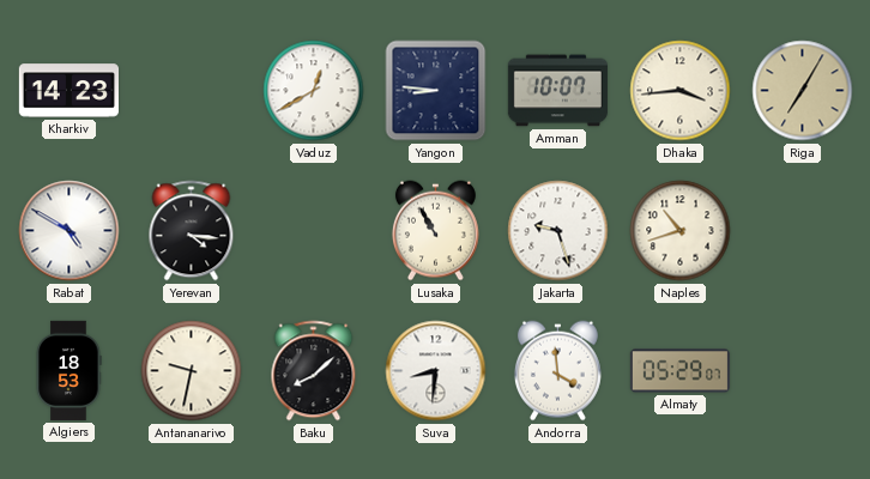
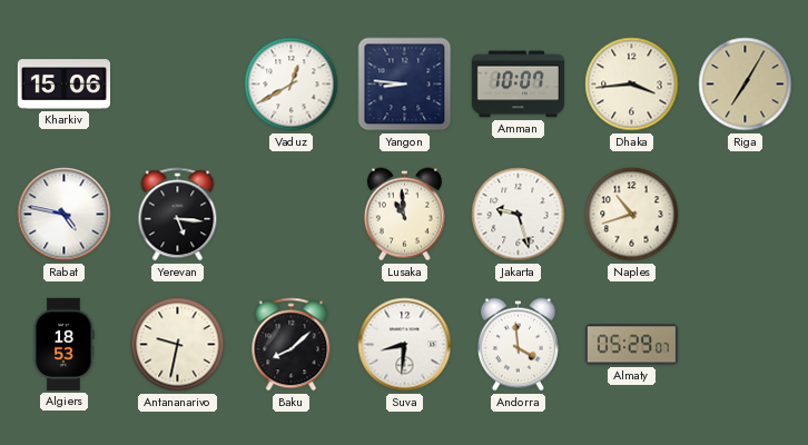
Kharkiv: 14:23 -> 15:06
Rabat: 4:50 -> 4:47
Yerevan: 4:16 -> 5:16
Lusaka: 10:55 -> 10:59
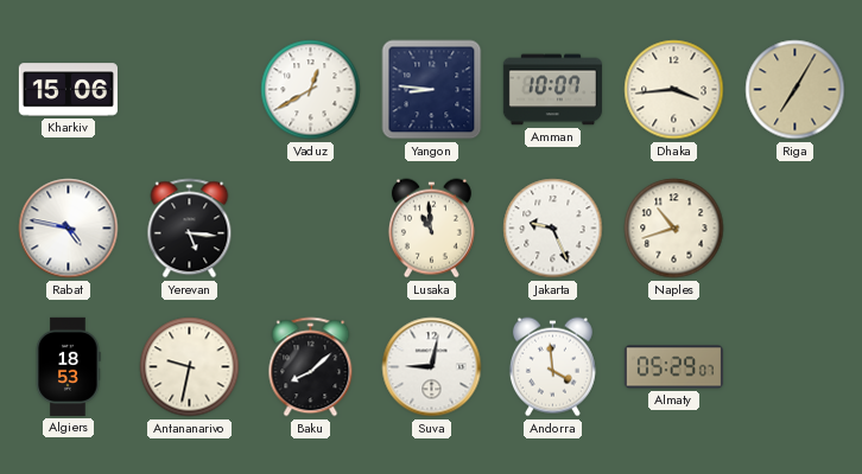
Jakarta: 9:27 -> 9:26
Suva: 8:31 -> 9:02
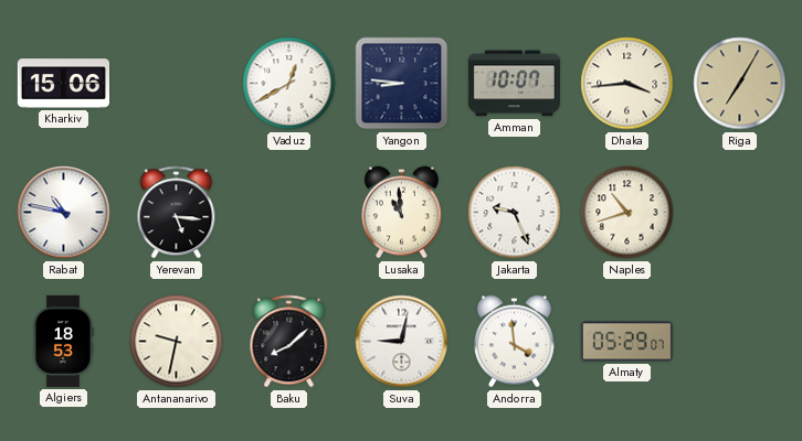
Rabat: 4:47 -> 10:47
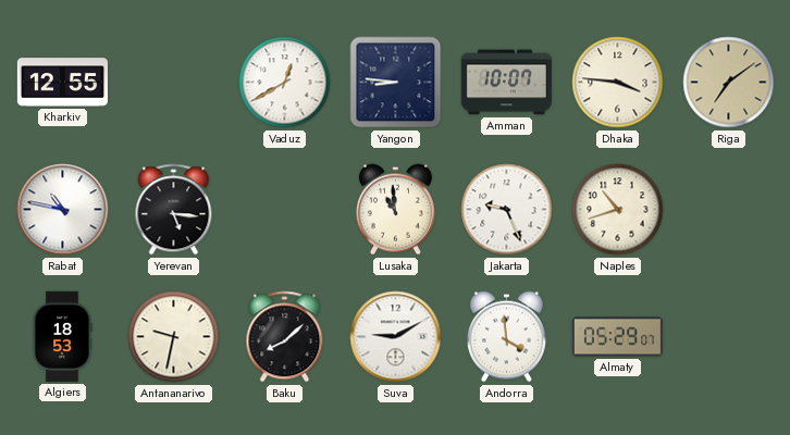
Kharkiv: 15:06 -> 12:55
Dhaka: 3:44 -> 3:46
Riga: 7:05 -> 7:09
Suva: 9:02 -> 9:10
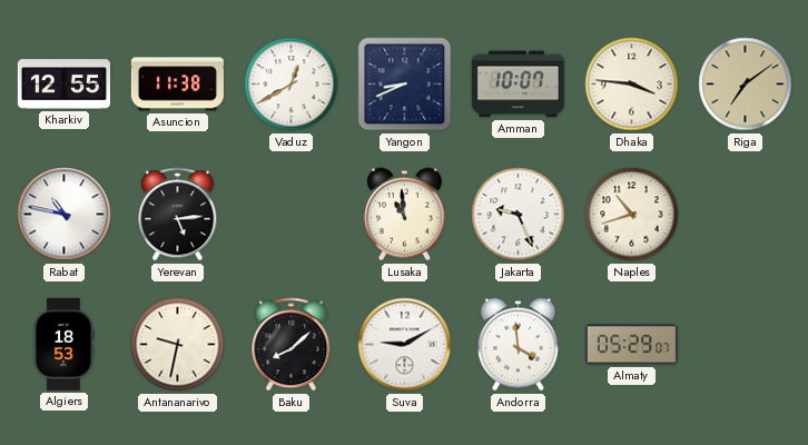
Asuncion: none -> 11:38
Yangon: 8:46 -> 8:41
Yerevan: 5:16 -> 5:14
